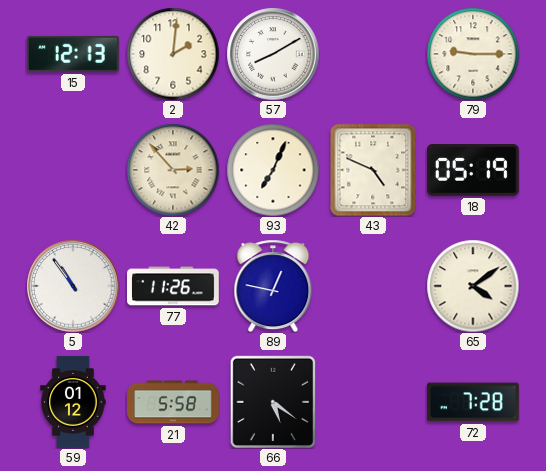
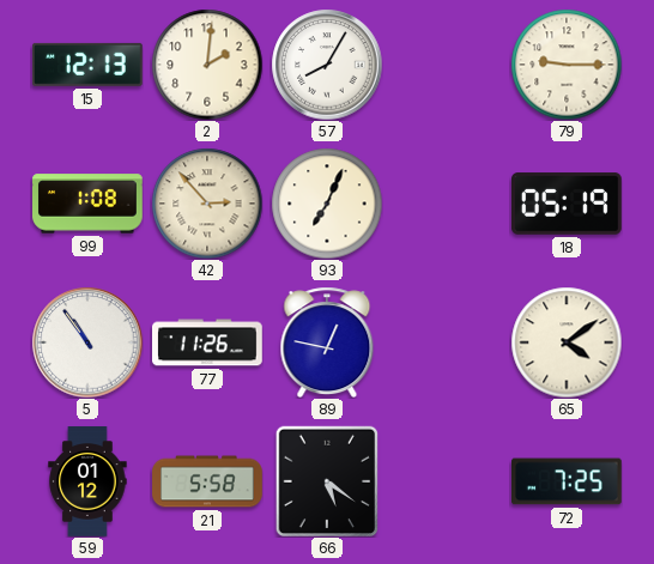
57: 8:10 -> 8:05
99: none -> 1:08
43: 4:49 -> none
72: 7:28 -> 7:25
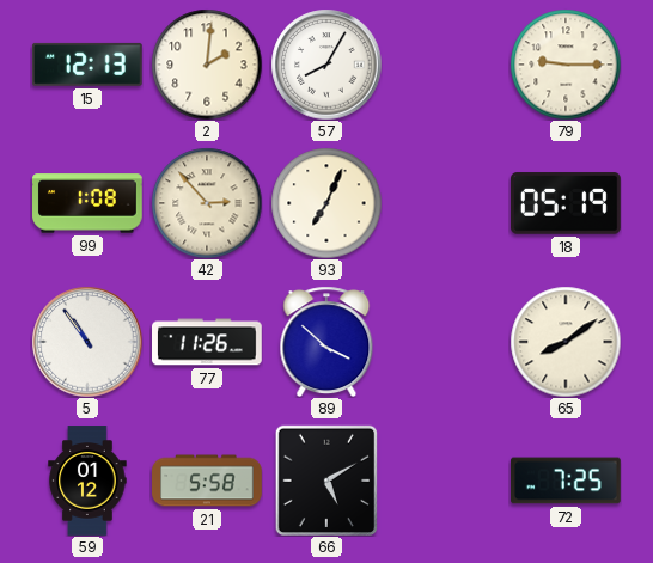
89: 12:47 -> 3:52
65: 4:09 -> 8:09
66: 5:21 -> 5:10
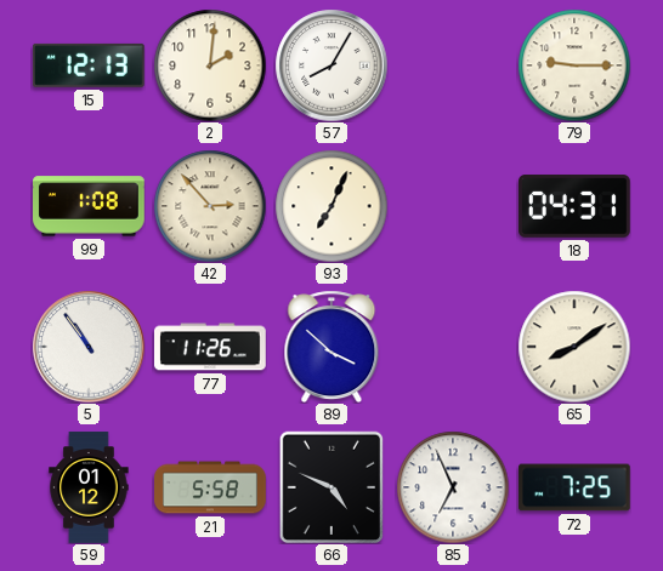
18: 05:19 -> 04:31
66: 5:10 -> 4:49
85: none -> 6:56
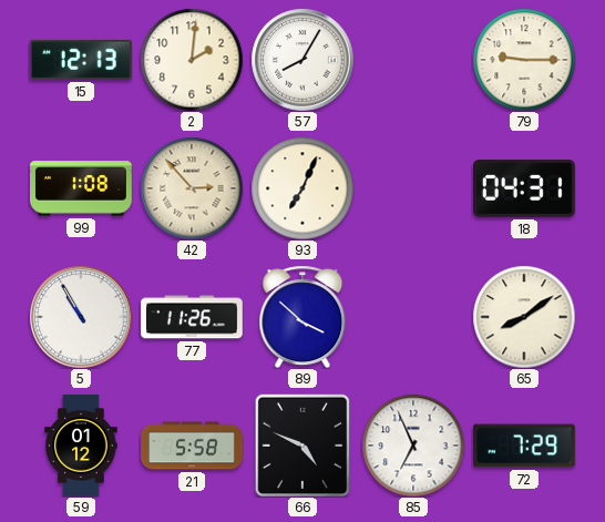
5: 10:54 -> 10:55
72: 7:25 -> 7:29
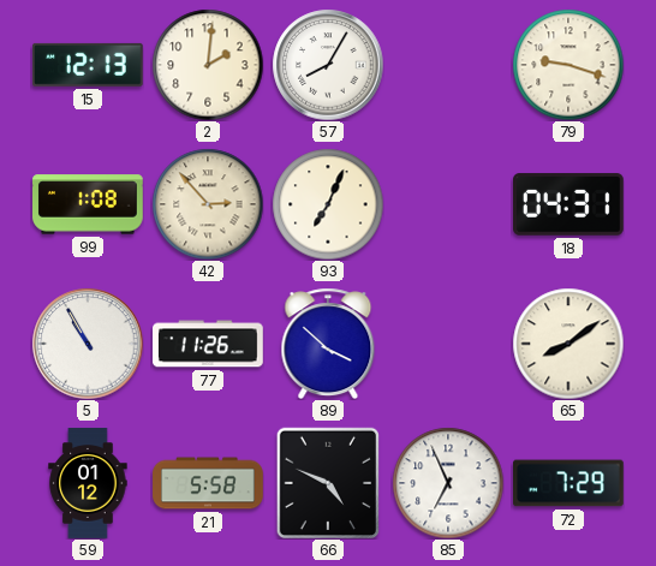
79: 9:15 -> 9:18
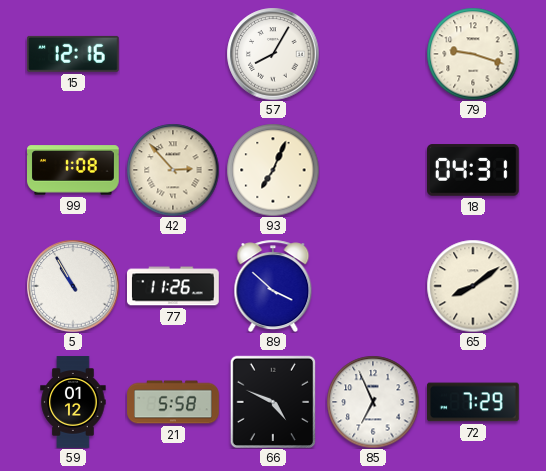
15: 12:13 -> 12:16
2: 2:01 -> none
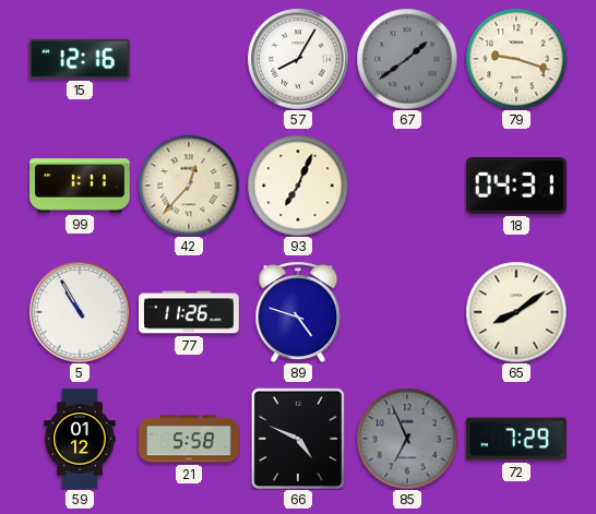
67: none -> 1:39
99: 1:08 -> 1:11
42: 2:53 -> 12:37
89: 3:52 -> 4:48
85 dial: white -> grey
